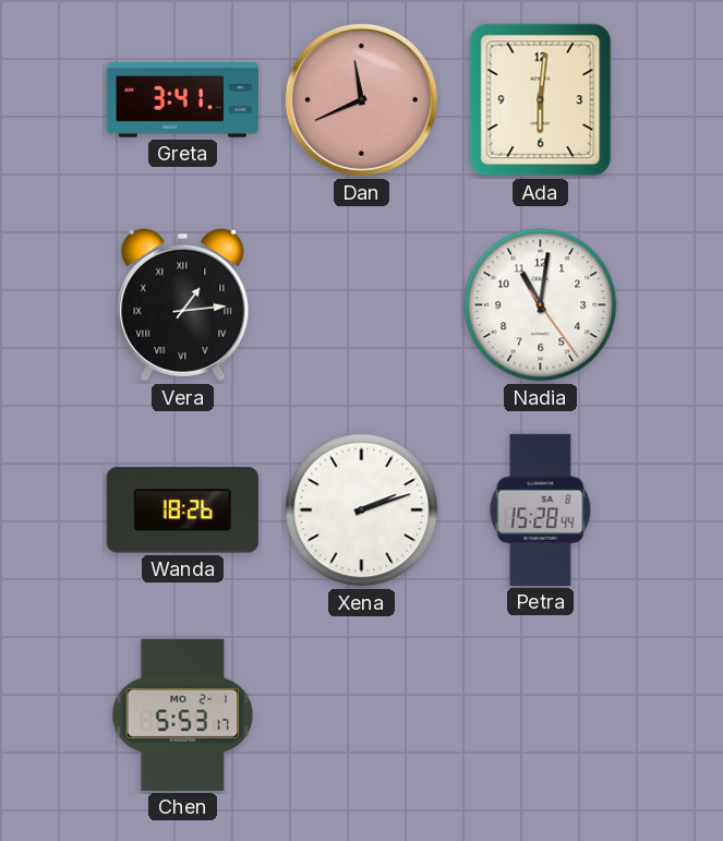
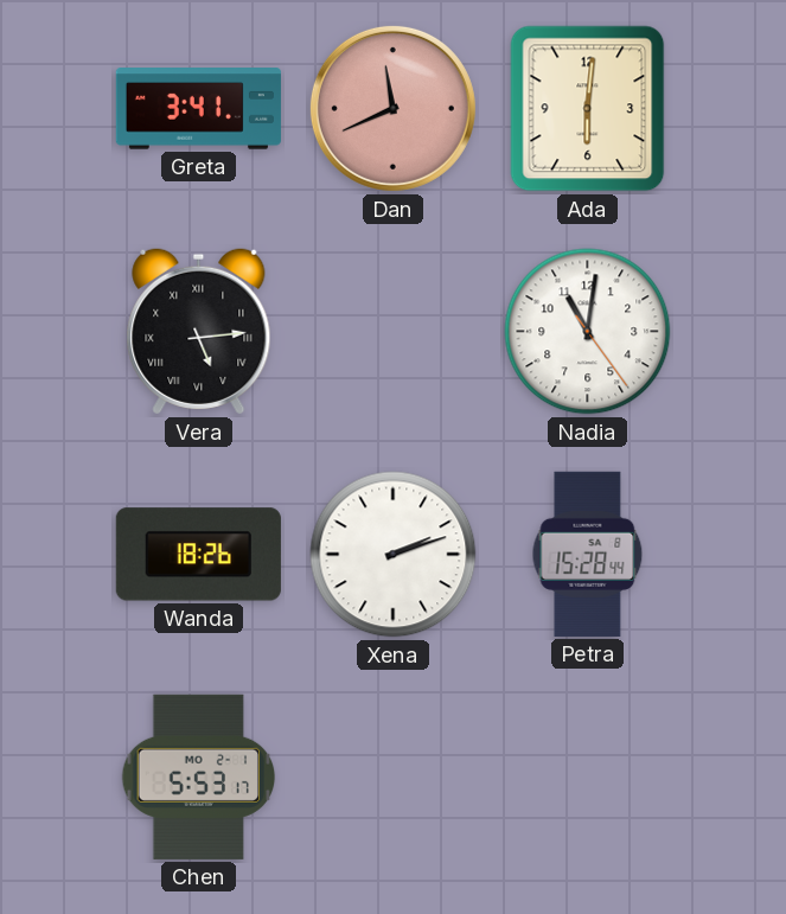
Vera: 1:14 -> 5:14
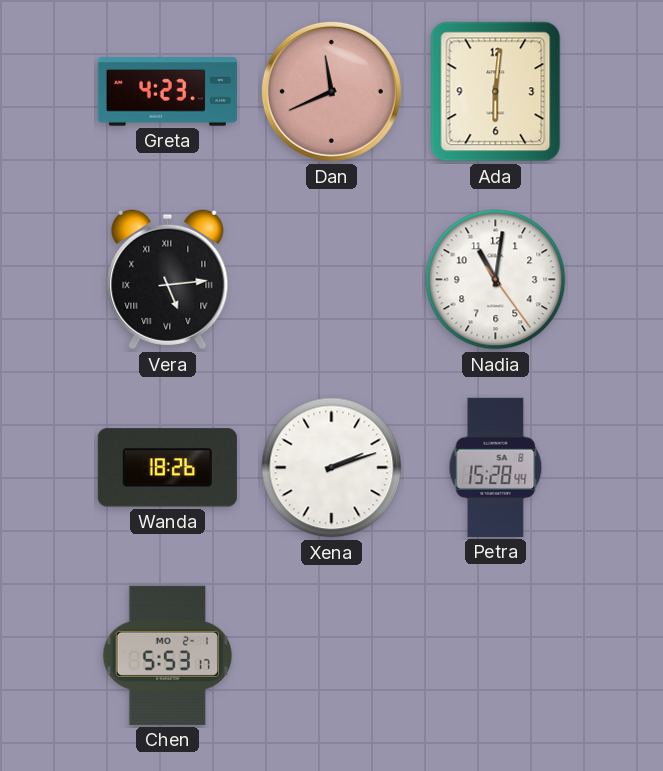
Greta: 3:41 -> 4:23
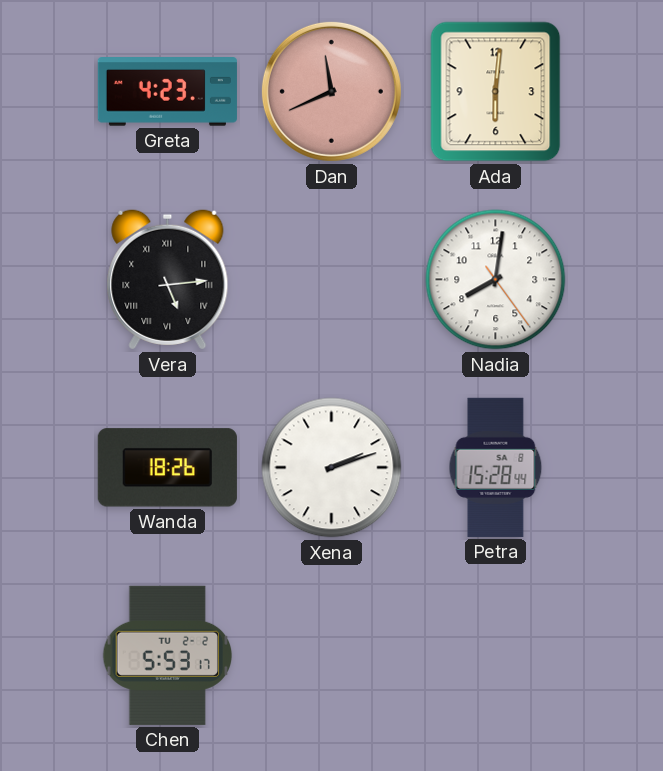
Nadia: 11:01 -> 8:01
Chen date: MO 2-1 -> TU 2-2
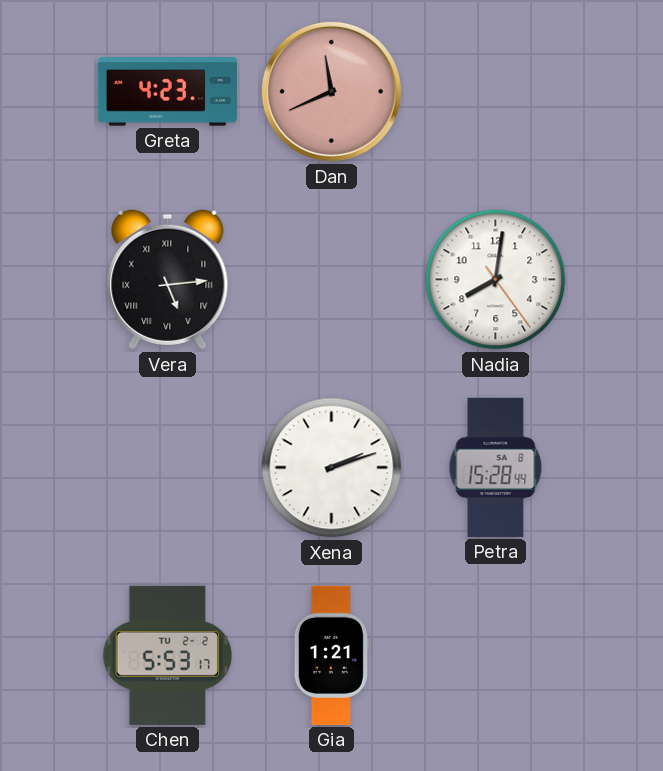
Ada: 6:01 -> none
Wanda: 18:26 -> none
Gia: none -> 1:21
